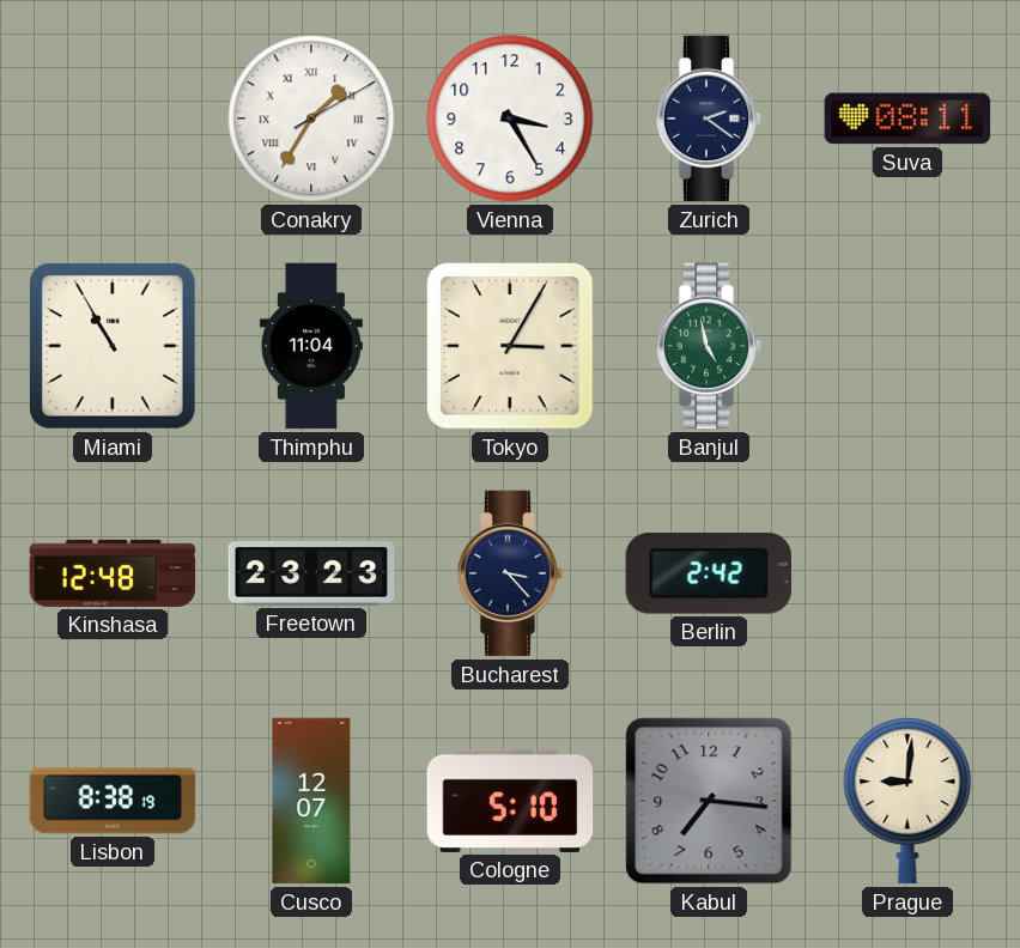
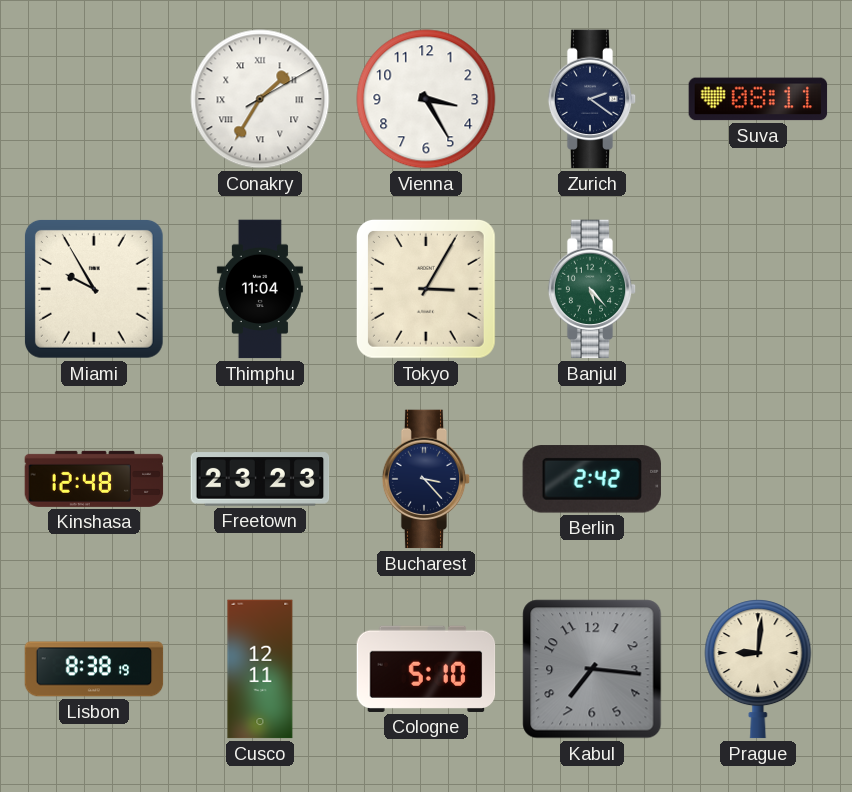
Miami: 10:55 -> 9:55
Banjul: 4:58 -> 5:23
Cusco: 12:07 -> 12:11
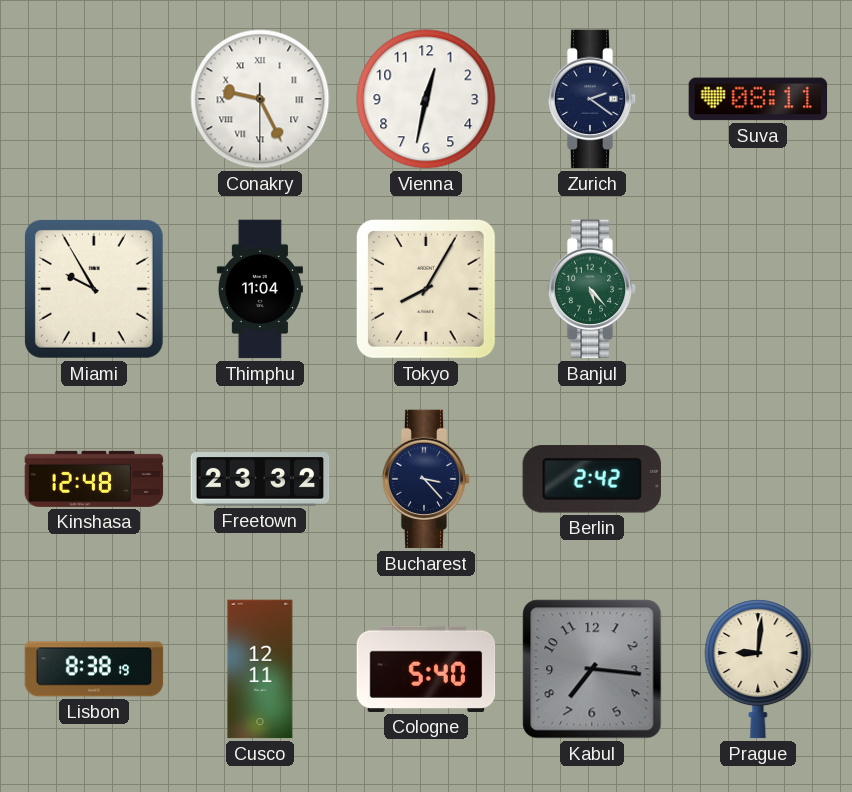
Conakry: 1:35 -> 9:25
Vienna: 3:25 -> 12:32
Tokyo: 3:05 -> 8:05
Freetown: 23:23 -> 23:32
Cologne: 5:10 -> 5:40
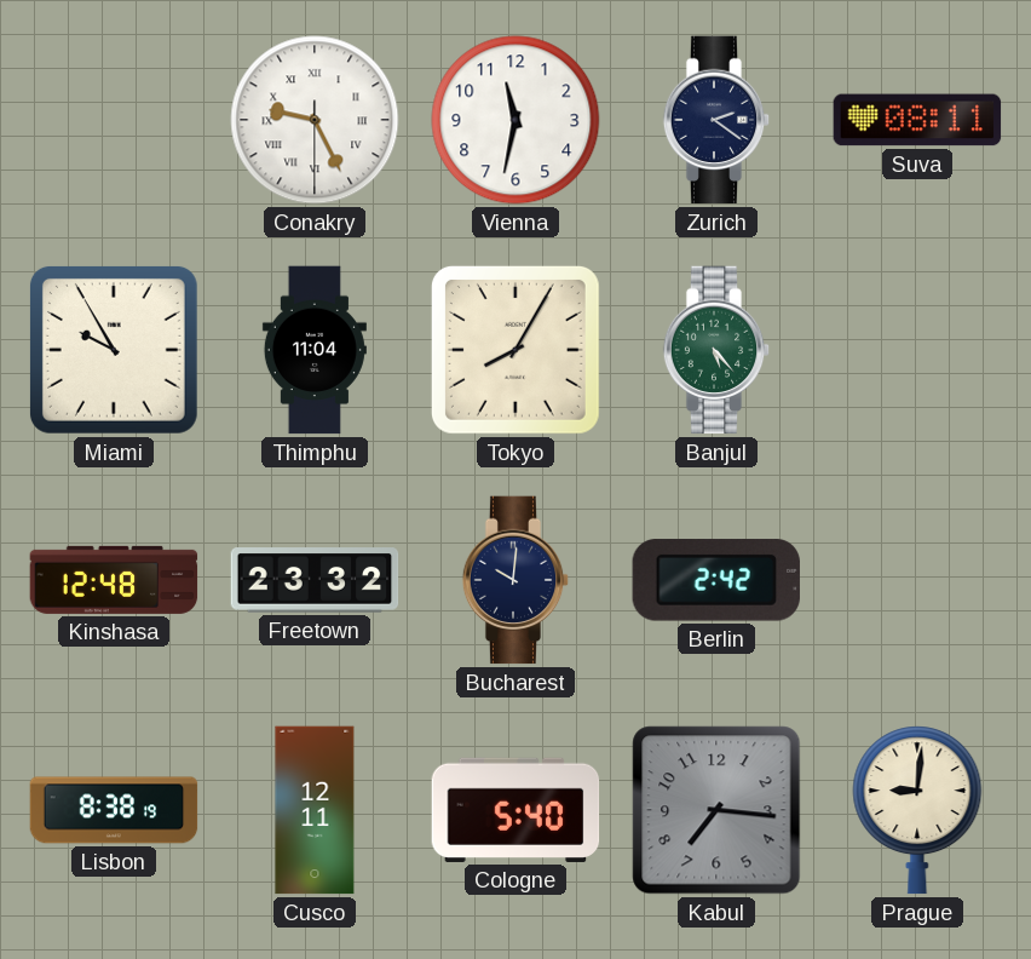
Vienna: 12:32 -> 11:32
Bucharest: 3:23 -> 10:01
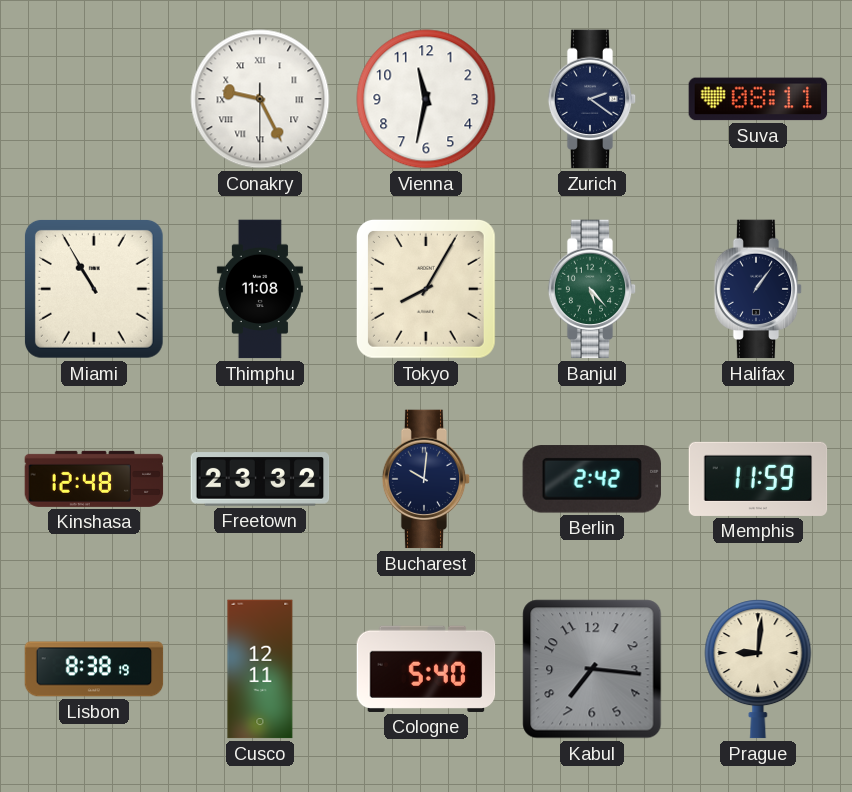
Miami: 9:55 -> 10:55
Thimphu: 11:04 -> 11:08
Halifax: none -> 1:06
Memphis: none -> 11:59
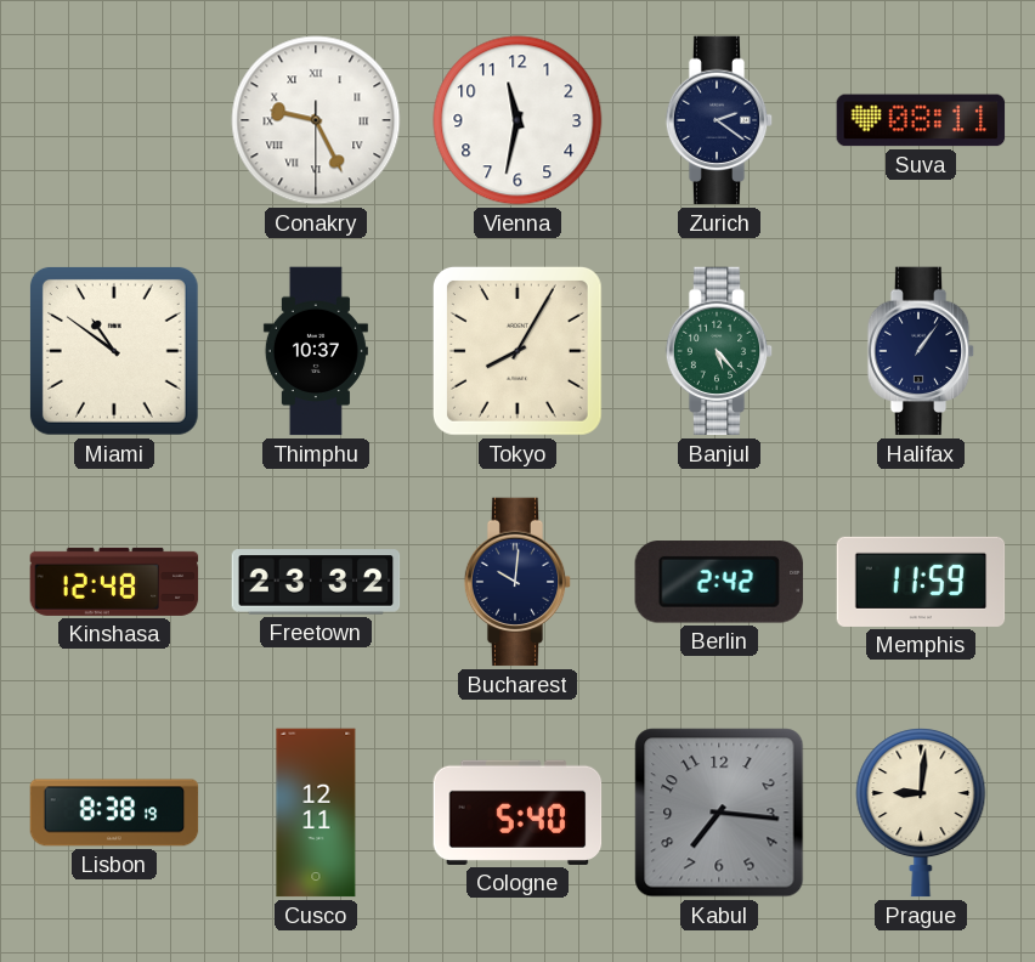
Miami: 10:55 -> 10:51
Thimphu: 11:08 -> 10:37
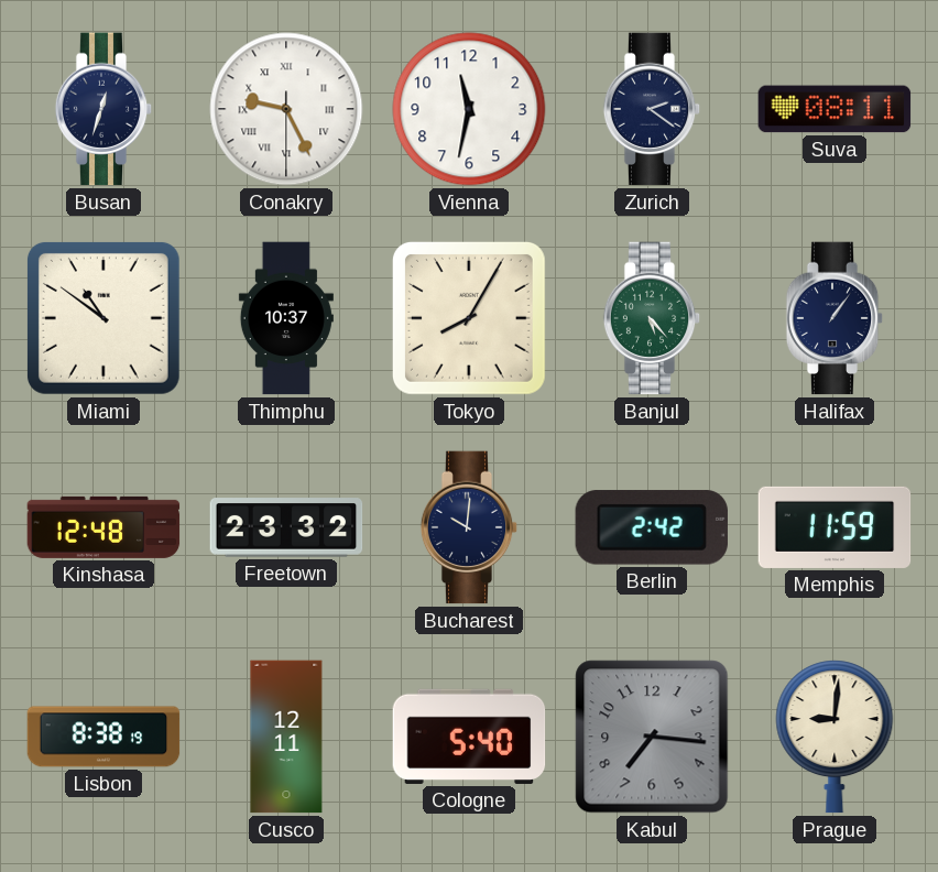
Busan: none -> 12:33
